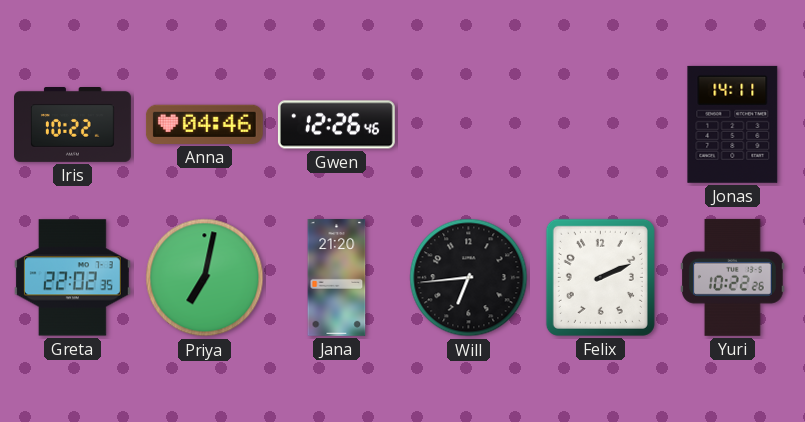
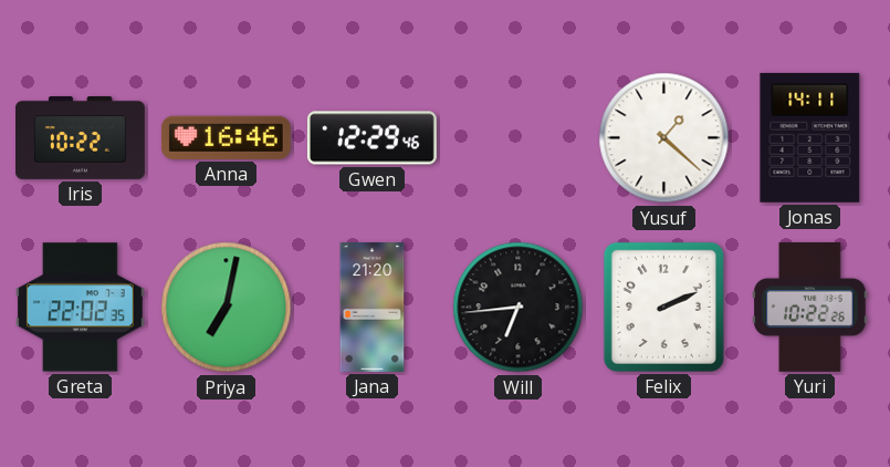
Anna: 04:46 -> 16:46
Gwen: 12:26 -> 12:29
Yusuf: none -> 1:22
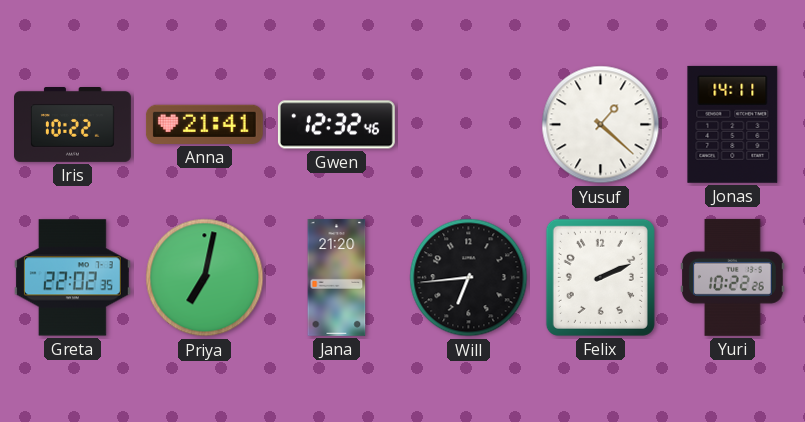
Anna: 16:46 -> 21:41
Gwen: 12:29 -> 12:32
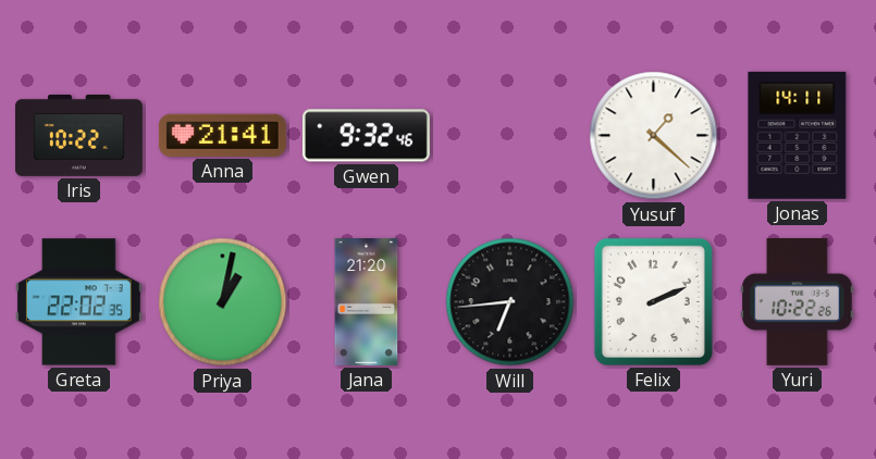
Gwen: 12:32 -> 9:32
Priya: 7:02 -> 1:02
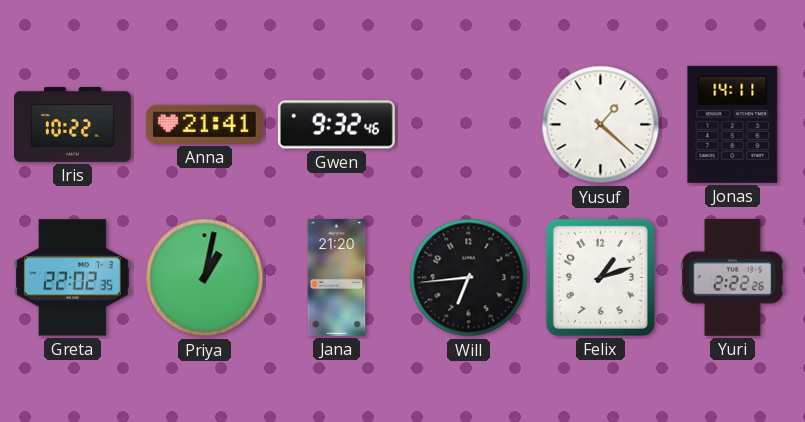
Felix: 2:11 -> 1:12
Yuri: 10:22 -> 2:22
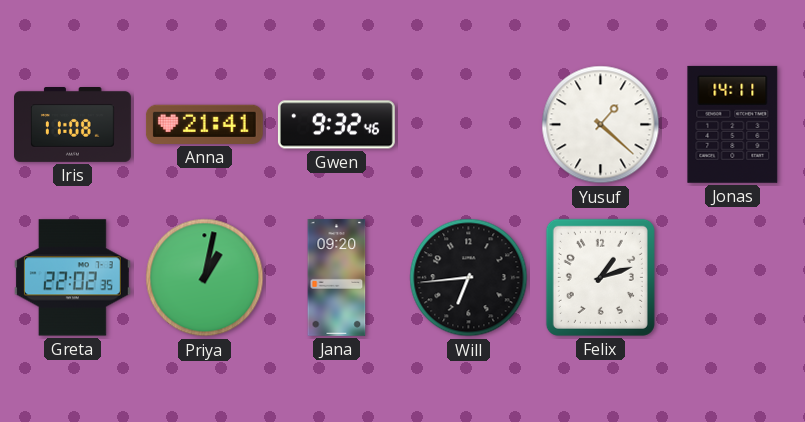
Iris: 10:22 -> 11:08
Jana: 21:20 -> 09:20
Yuri: 2:22 -> none
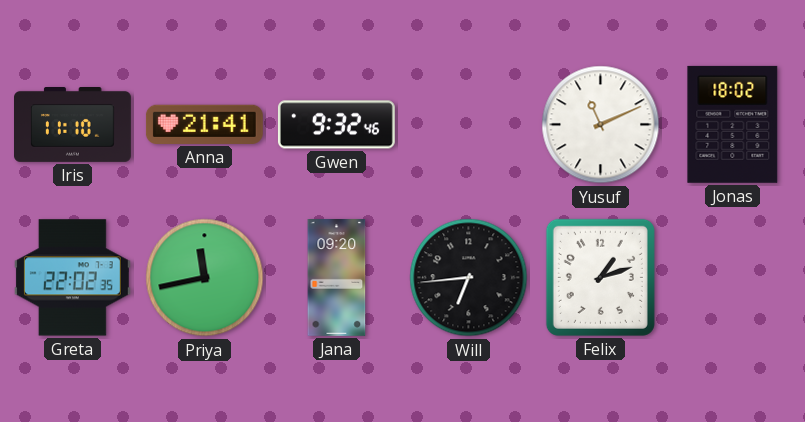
Iris: 11:08 -> 11:10
Yusuf: 1:22 -> 11:11
Jonas: 14:11 -> 18:02
Priya: 1:02 -> 11:43
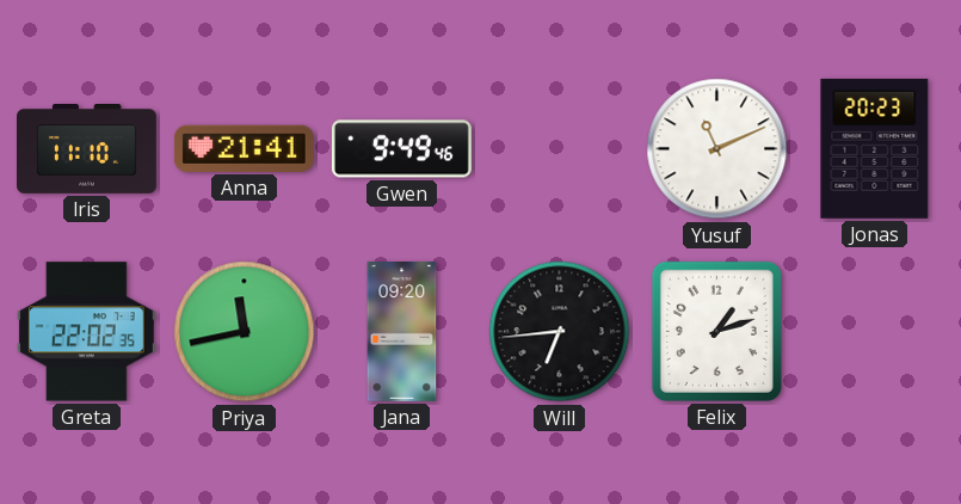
Gwen: 9:32 -> 9:49
Jonas: 18:02 -> 20:23
